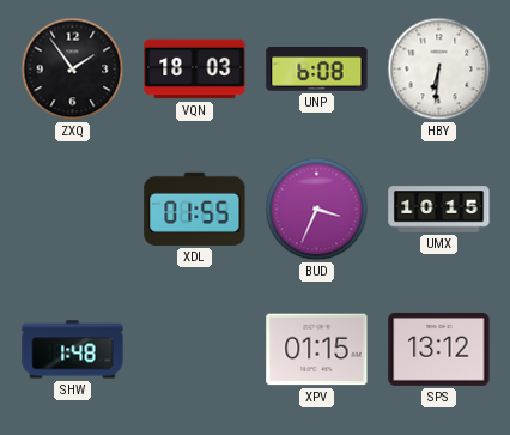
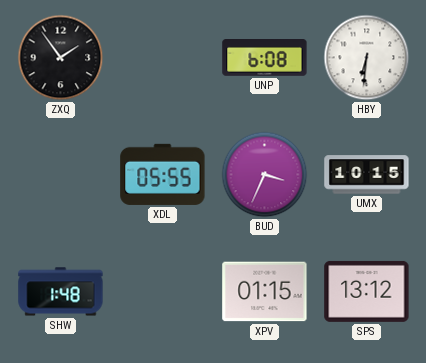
VQN: 18:03 -> none
XDL: 01:55 -> 05:55
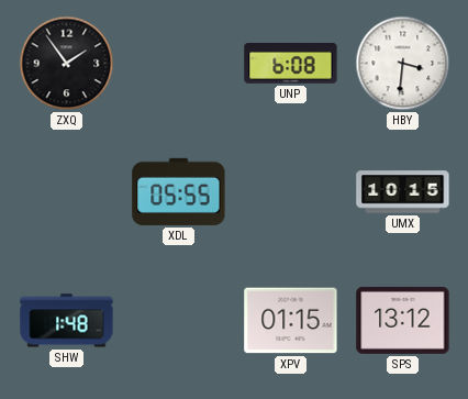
HBY: 6:31 -> 3:31
BUD: 3:34 -> none
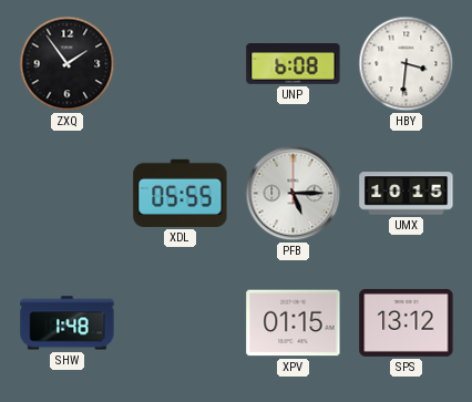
PFB: none -> 5:15
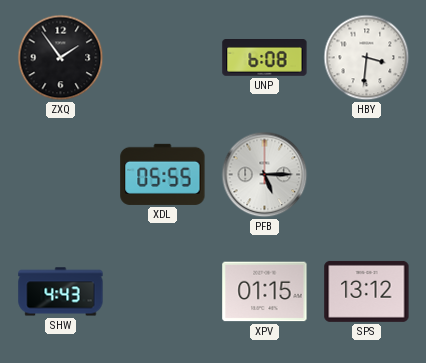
UMX: 10:15 -> none
SHW: 1:48 -> 4:43
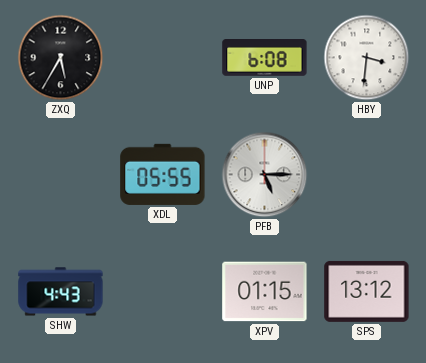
ZXQ: 1:54 -> 5:35
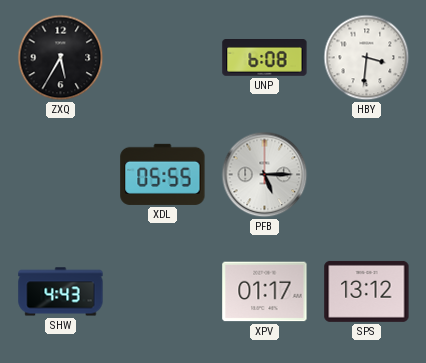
XPV: 01:15 -> 01:17
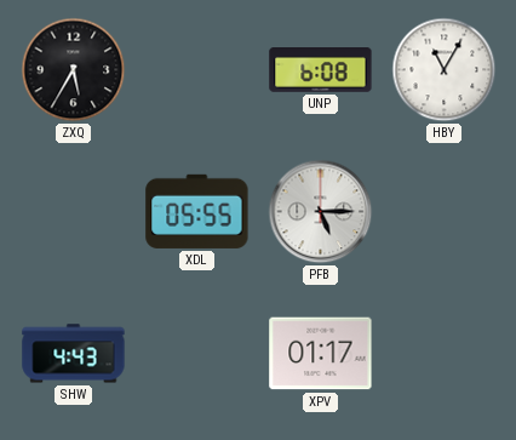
HBY: 3:31 -> 11:05
SPS: 13:12 -> none
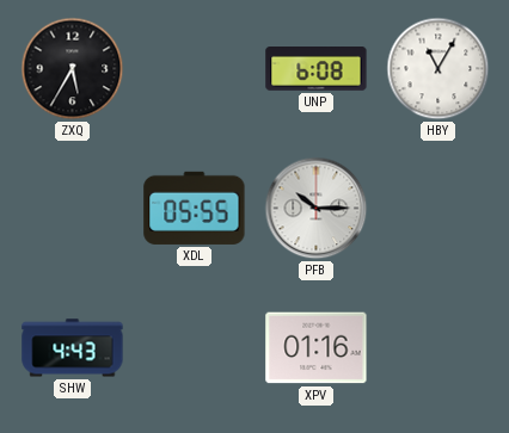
PFB: 5:15 -> 10:15
XPV: 01:17 -> 01:16
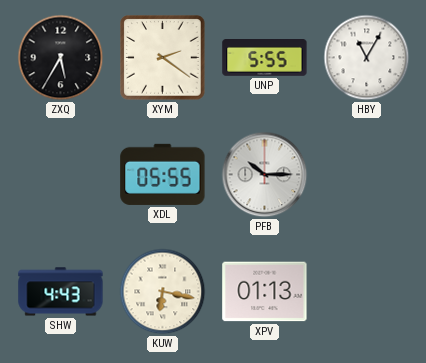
XYM: none -> 2:21
UNP: 6:08 -> 5:55
KUW: none -> 6:17
XPV: 01:16 -> 01:13
